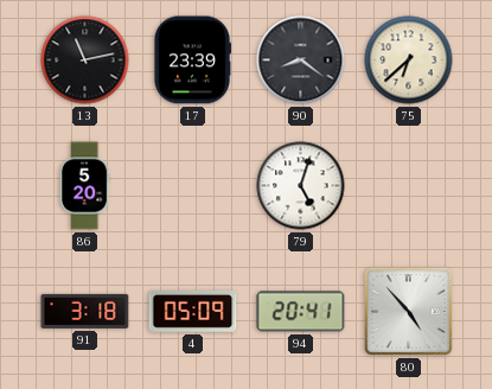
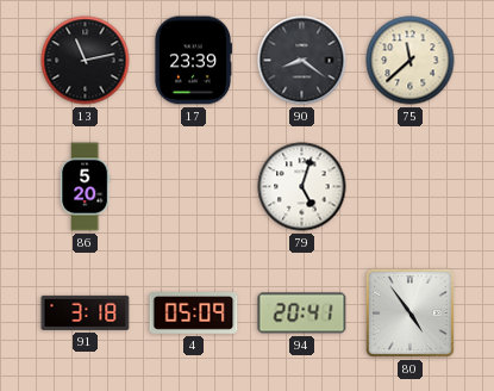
75: 6:38 -> 11:38
80: 4:53 -> 4:54
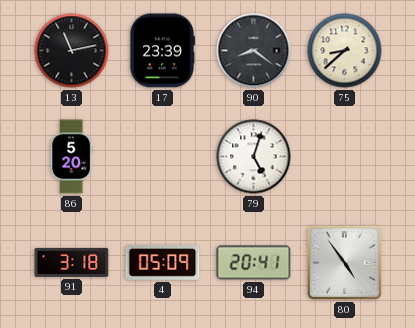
75: 11:38 -> 8:38
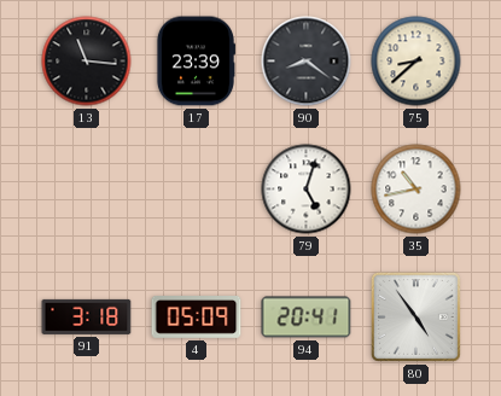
13: 11:13 -> 11:16
86: 5:20 -> none
35: none -> 10:43
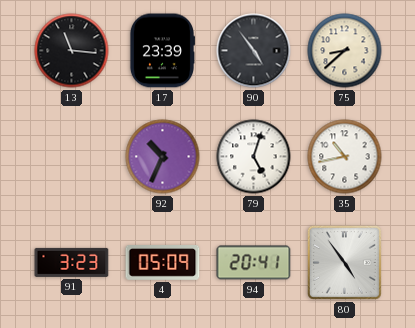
90: 8:21 -> 4:54
92: none -> 10:34
91: 3:18 -> 3:23
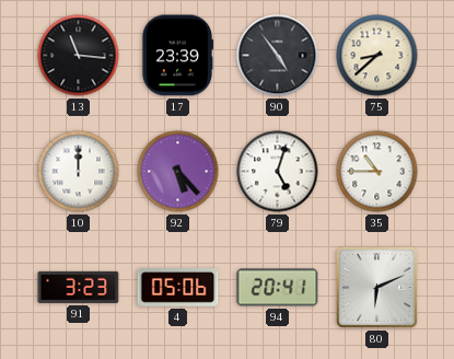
10: none -> 12:00
92: 10:34 -> 5:23
35: 10:43 -> 10:45
4: 05:09 -> 05:06
80: 4:54 -> 6:11
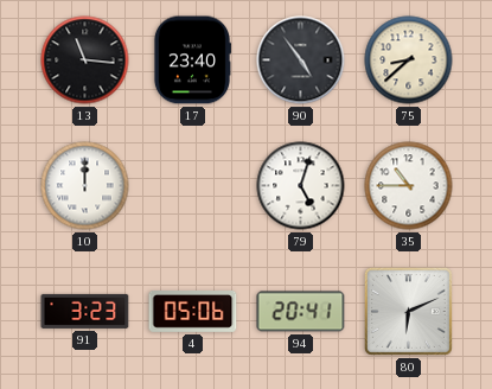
17: 23:39 -> 23:40
92: 5:23 -> none
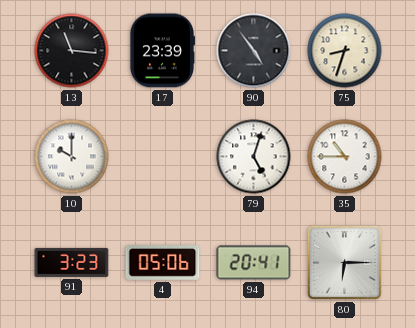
17: 23:40 -> 23:39
75: 8:38 -> 8:33
10: 12:00 -> 10:00
80: 6:11 -> 6:15
